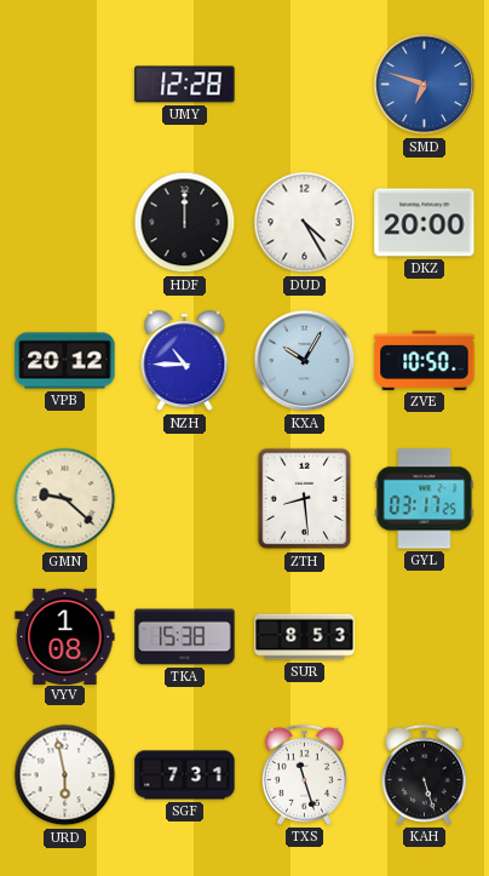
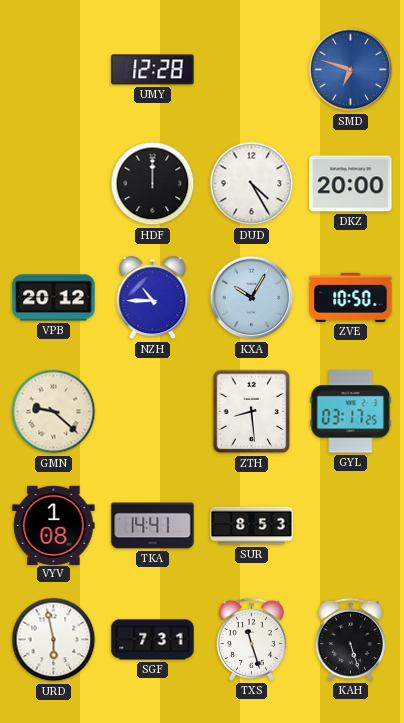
TKA: 15:38 -> 14:41
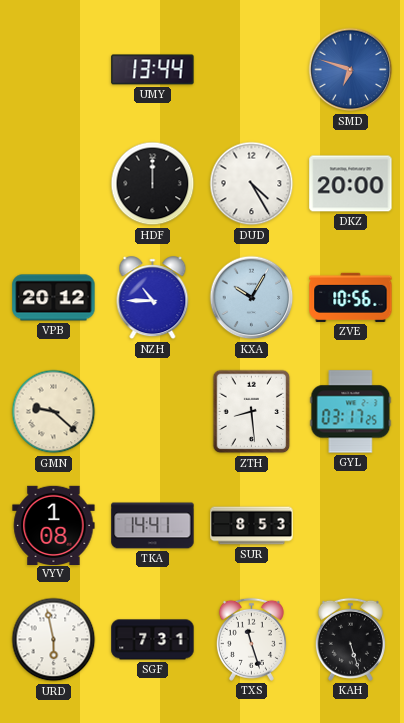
UMY: 12:28 -> 13:44
ZVE: 10:50 -> 10:56
